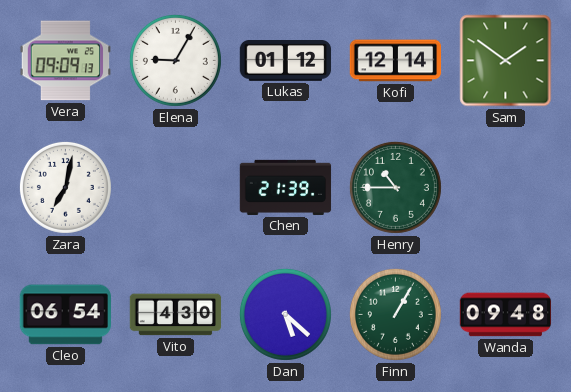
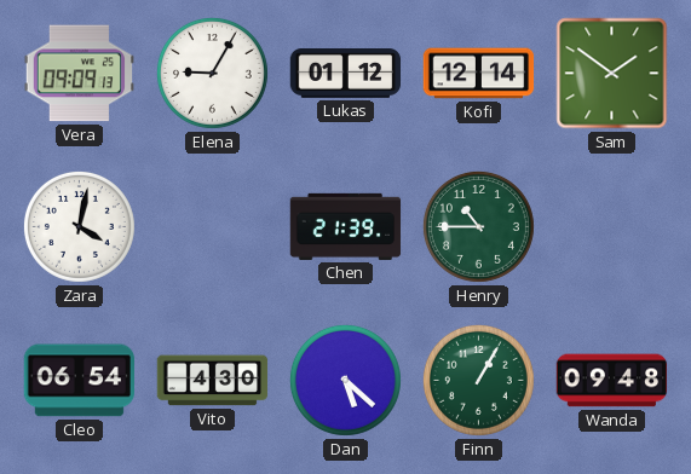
Zara: 7:02 -> 4:02
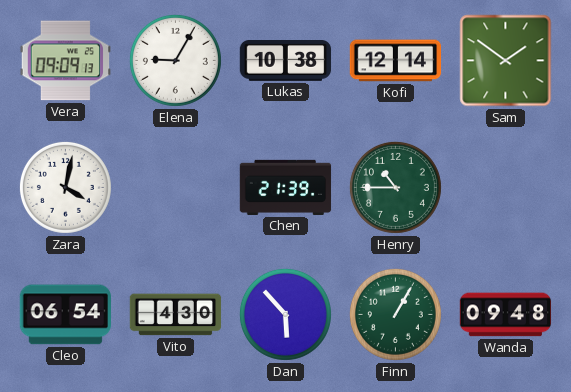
Lukas: 01:12 -> 10:38
Dan: 5:22 -> 5:53
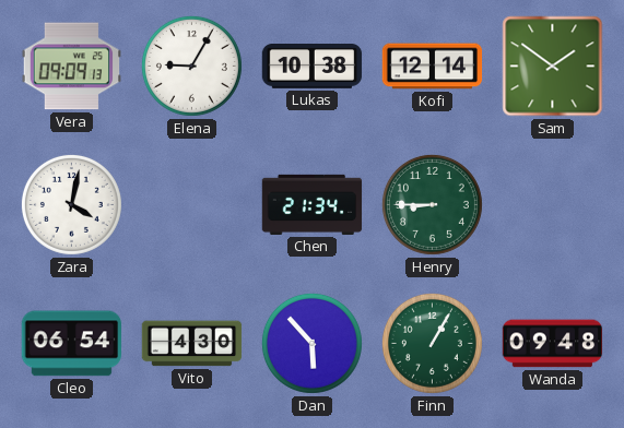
Chen: 21:39 -> 21:34
Henry: 10:45 -> 8:45
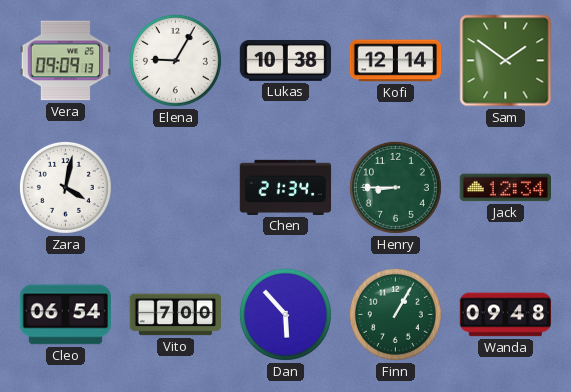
Jack: none -> 12:34
Vito: 4:30 -> 7:00
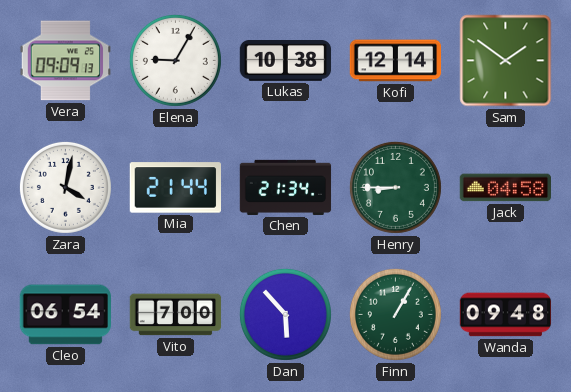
Mia: none -> 21:44
Jack: 12:34 -> 04:58
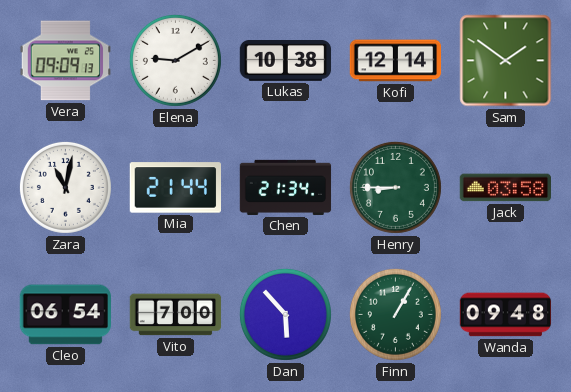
Elena: 9:05 -> 9:10
Zara: 4:02 -> 11:02
Jack: 04:58 -> 03:58
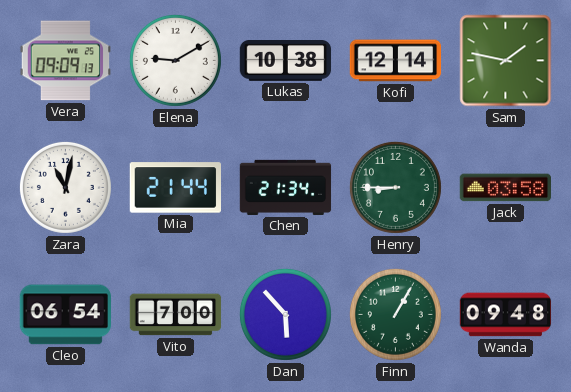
Sam: 1:51 -> 1:47
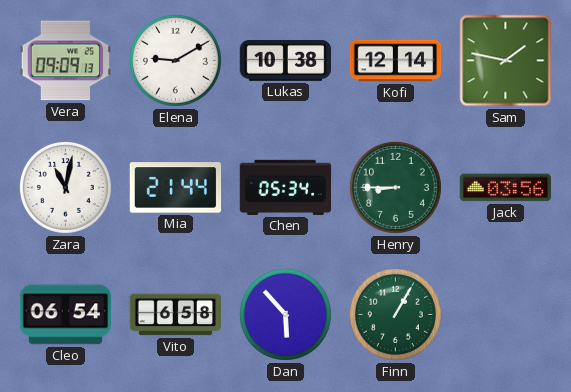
Chen: 21:34 -> 05:34
Jack: 03:58 -> 03:56
Vito: 7:00 -> 6:58
Wanda: 09:48 -> none
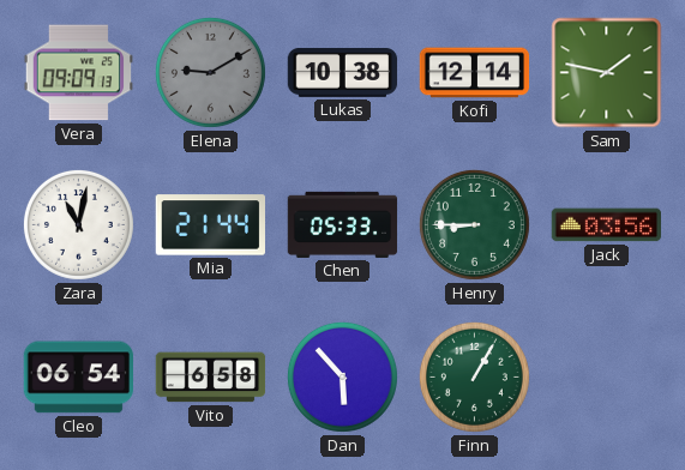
Elena dial: white -> grey
Chen: 05:34 -> 05:33
